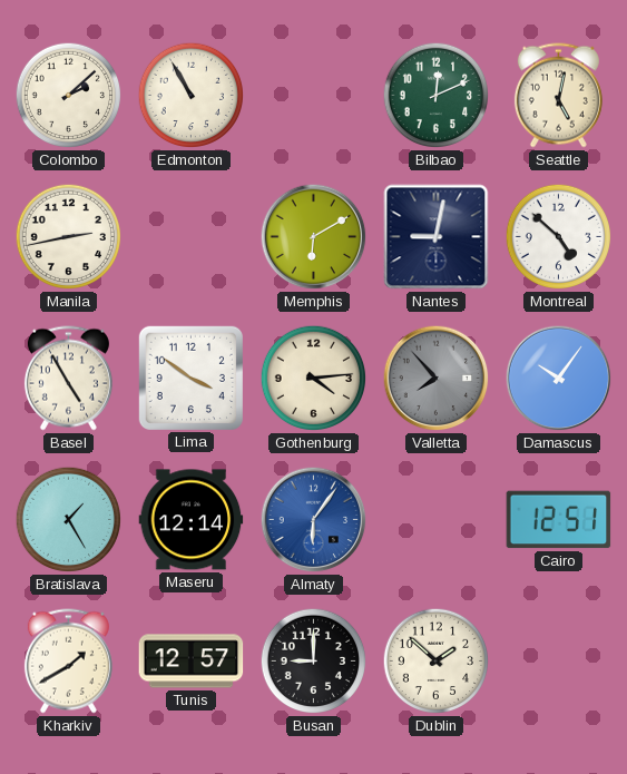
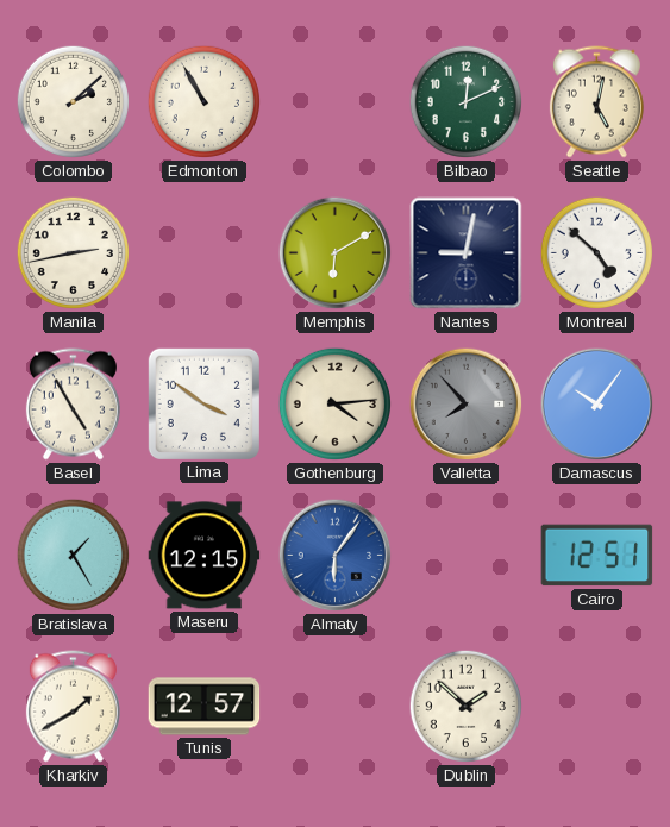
Maseru: 12:14 -> 12:15
Busan: 9:00 -> none
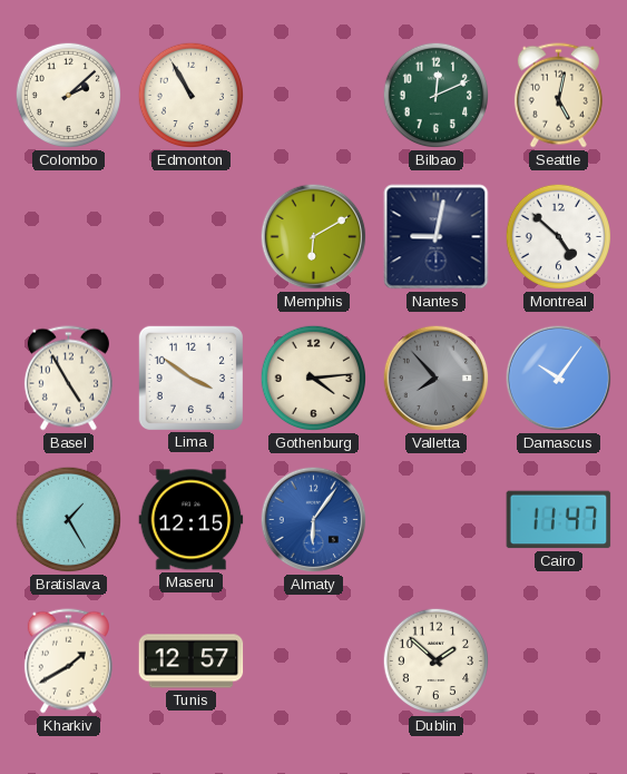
Manila: 2:43 -> none
Cairo: 12:51 -> 11:47
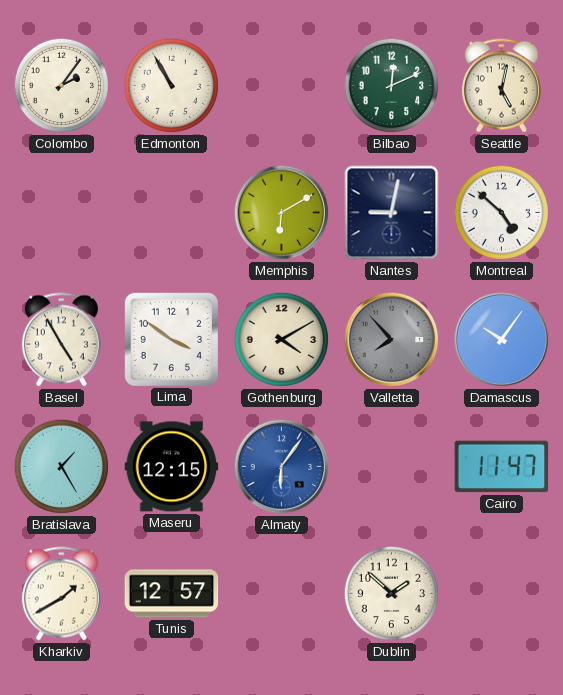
Colombo: 2:08 -> 2:06
Gothenburg: 4:14 -> 4:10
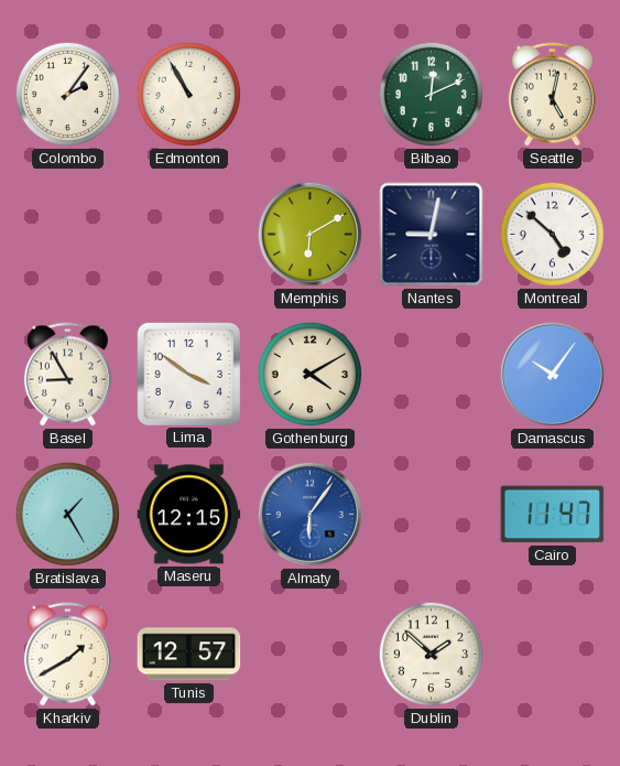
Basel: 4:55 -> 8:55
Valletta: 7:53 -> none
